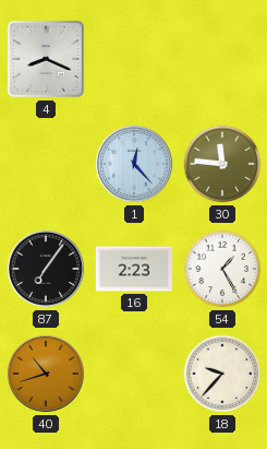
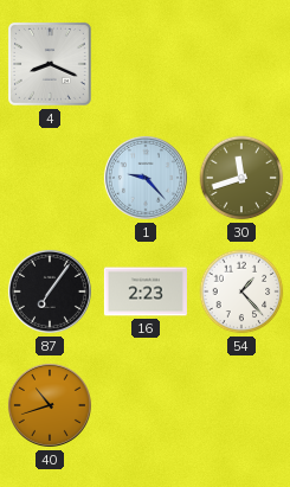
1: 12:23 -> 9:23
30: 11:46 -> 11:42
54: 1:25 -> 1:23
18: 9:37 -> none
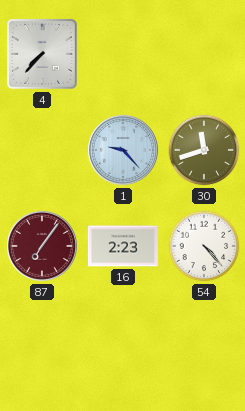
4: 8:19 -> 7:37
87 dial: black -> burgundy
54: 1:23 -> 4:23
40: 10:42 -> none
